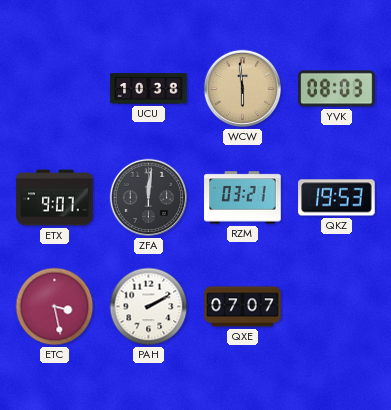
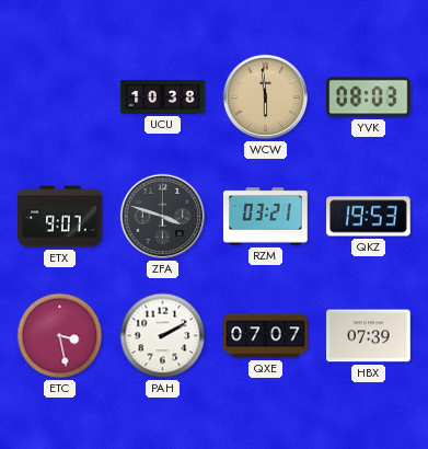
ZFA: 12:01 -> 3:48
HBX: none -> 07:39
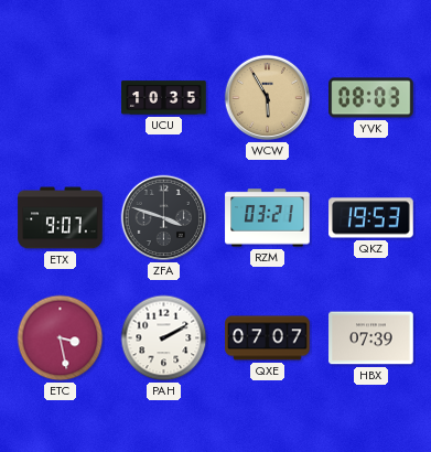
UCU: 10:38 -> 10:35
WCW: 5:59 -> 5:55
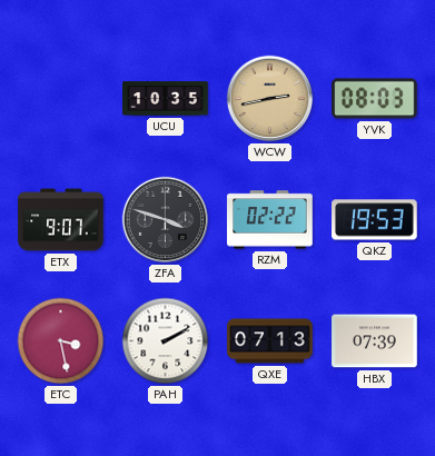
WCW: 5:55 -> 2:43
RZM: 03:21 -> 02:22
QXE: 07:07 -> 07:13
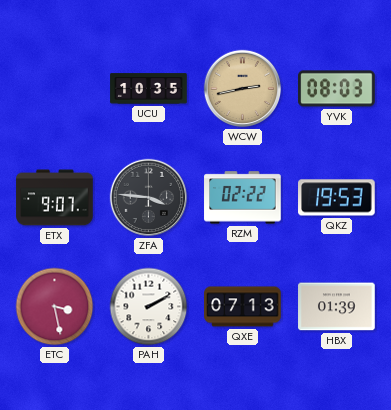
ZFA: 3:48 -> 3:46
HBX: 07:39 -> 01:39
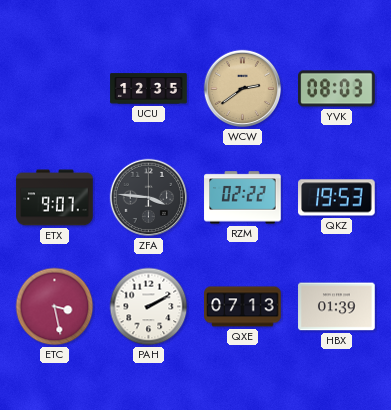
UCU: 10:35 -> 12:35
WCW: 2:43 -> 2:39
